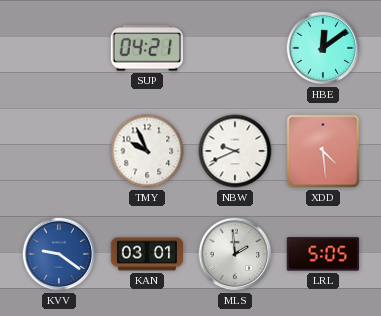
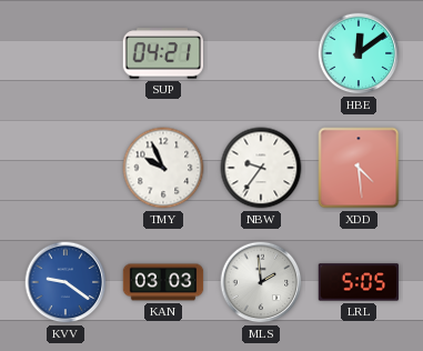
NBW: 9:41 -> 9:36
KAN: 03:01 -> 03:03
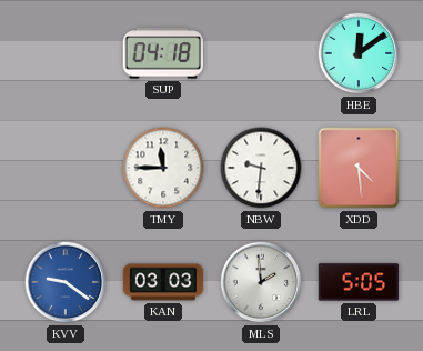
SUP: 04:21 -> 04:18
TMY: 9:56 -> 11:45
NBW: 9:36 -> 9:31
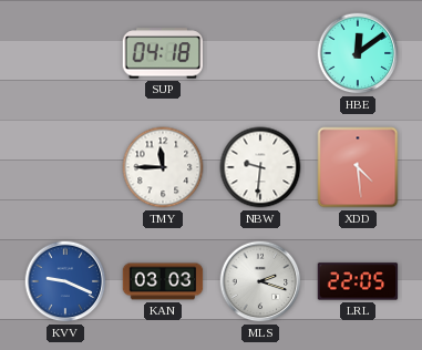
KVV: 9:21 -> 9:19
MLS: 1:59 -> 2:18
LRL: 5:05 -> 22:05
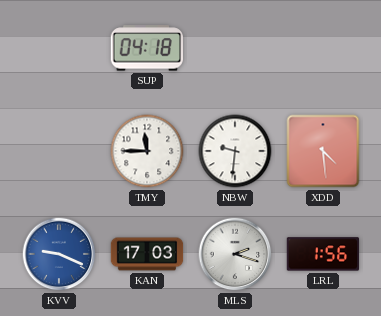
HBE: 12:09 -> none
KAN: 03:03 -> 17:03
LRL: 22:05 -> 1:56
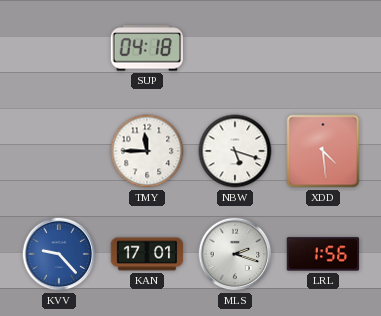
NBW: 9:31 -> 5:18
KVV: 9:19 -> 9:23
KAN: 17:03 -> 17:01
